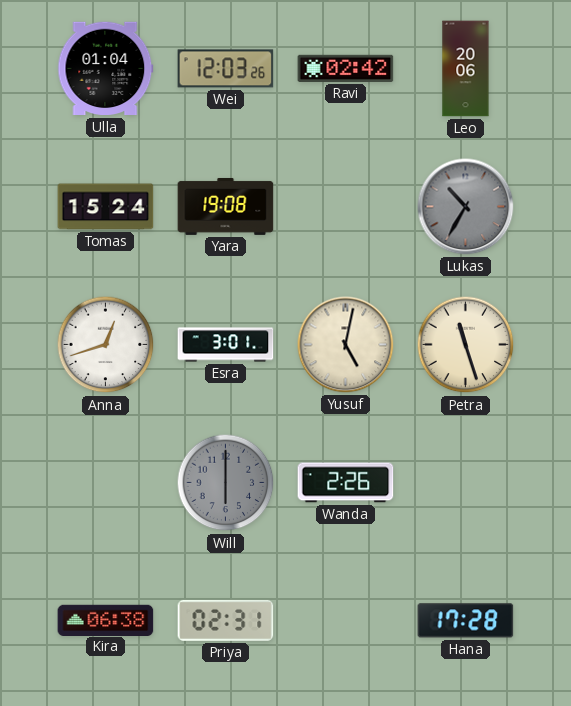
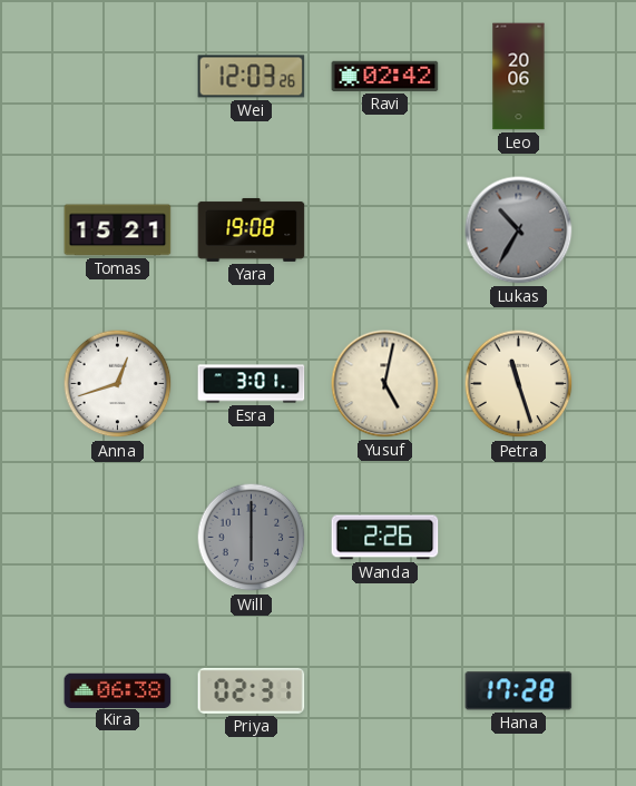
Ulla: 01:04 -> none
Tomas: 15:24 -> 15:21
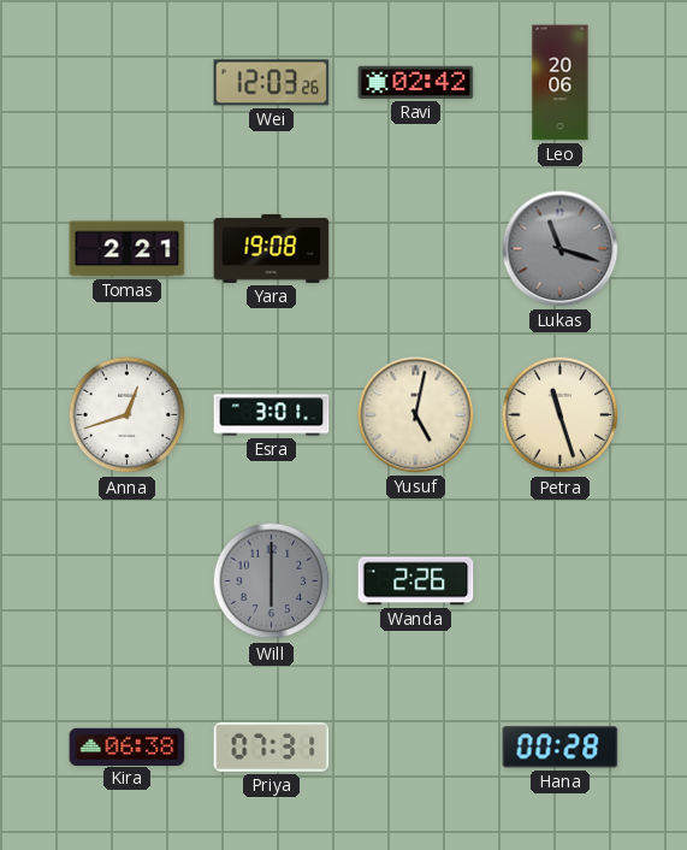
Tomas: 15:21 -> 2:21
Lukas: 10:35 -> 11:18
Priya: 02:31 -> 07:31
Hana: 17:28 -> 00:28
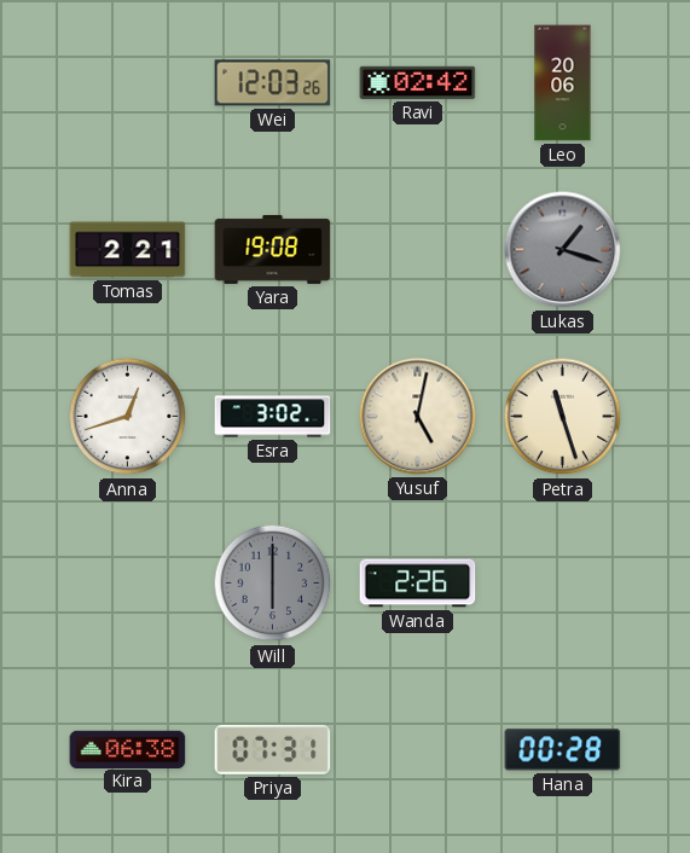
Lukas: 11:18 -> 1:18
Esra: 3:01 -> 3:02
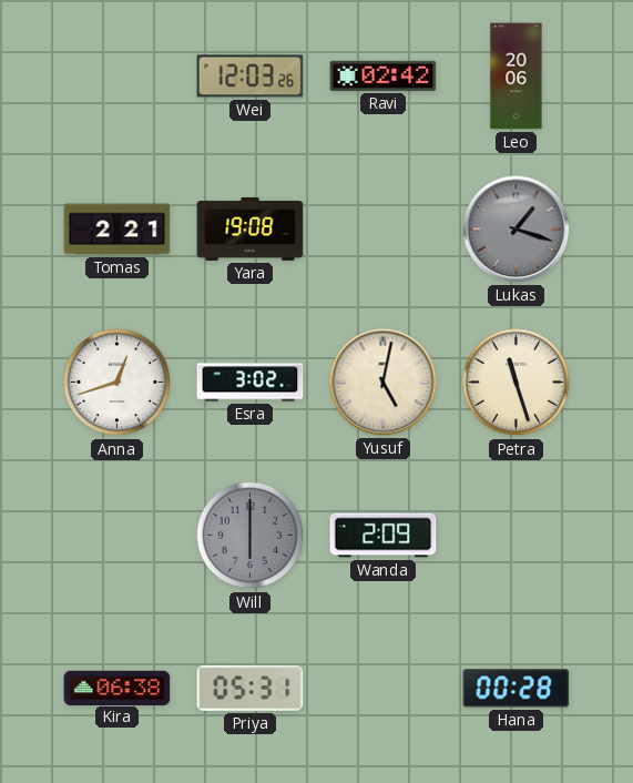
Wanda: 2:26 -> 2:09
Priya: 07:31 -> 05:31
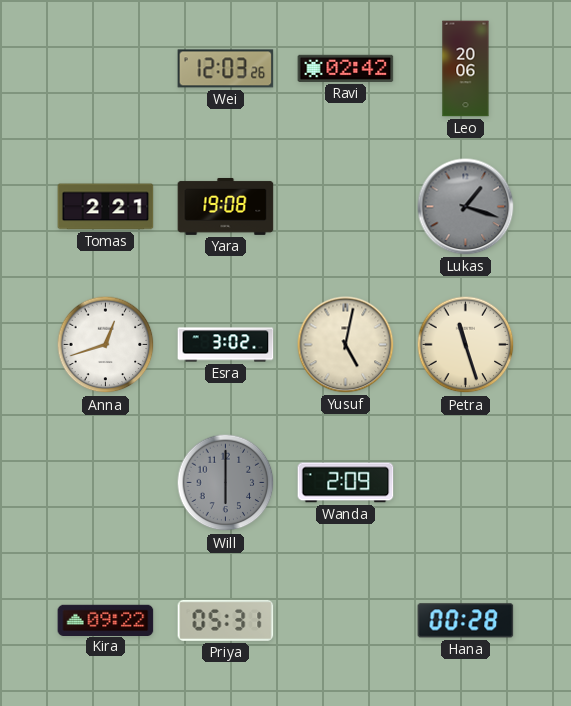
Kira: 06:38 -> 09:22
